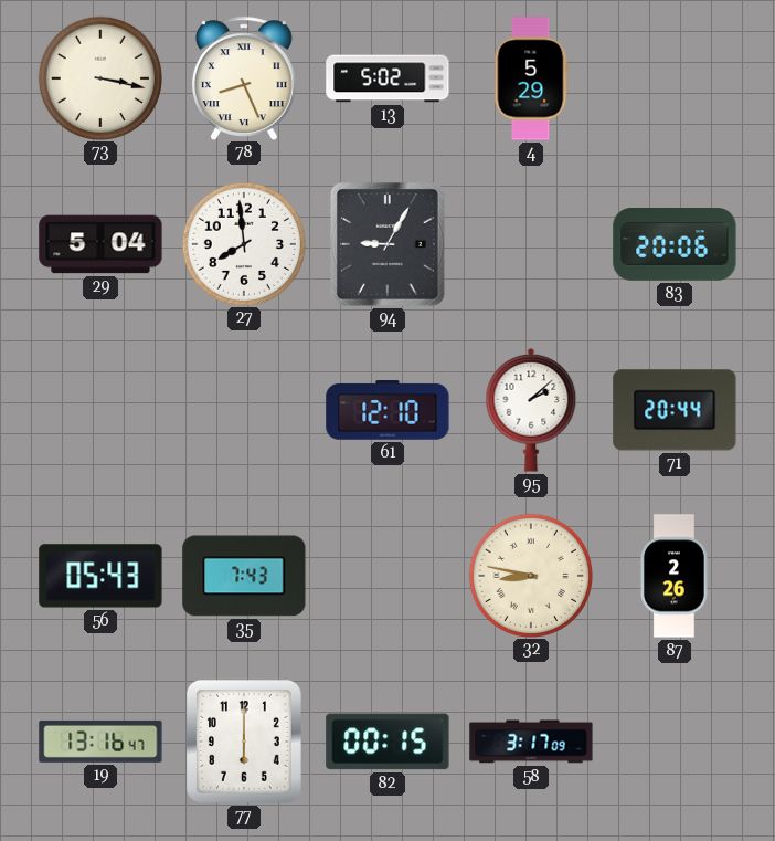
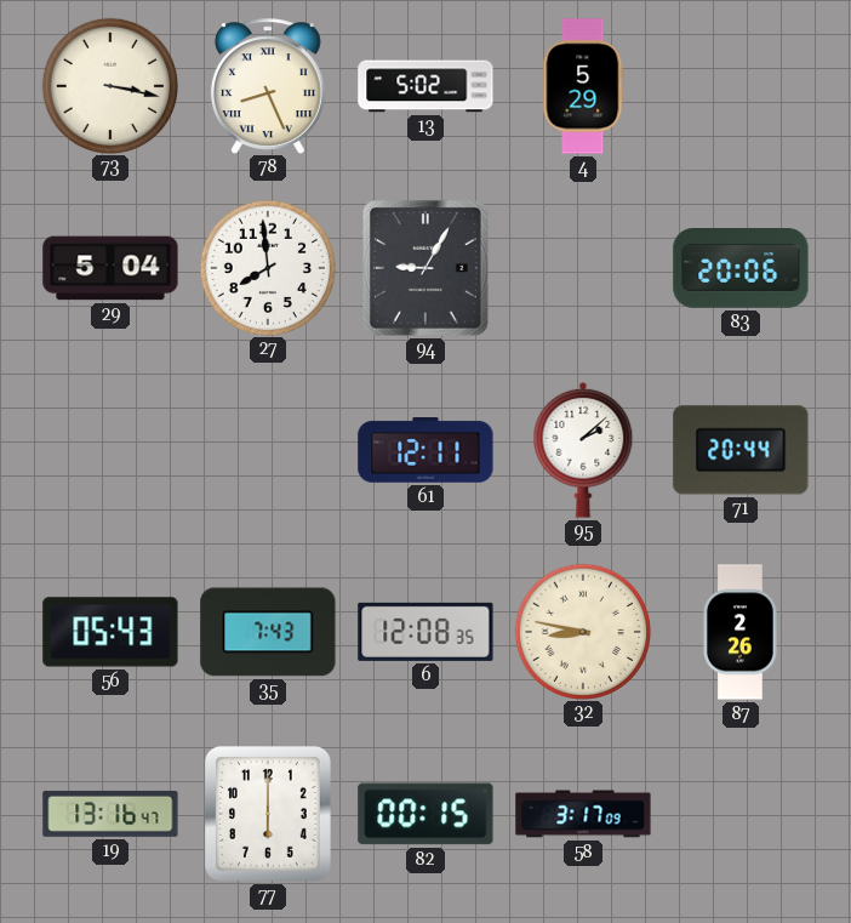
61: 12:10 -> 12:11
6: none -> 12:08
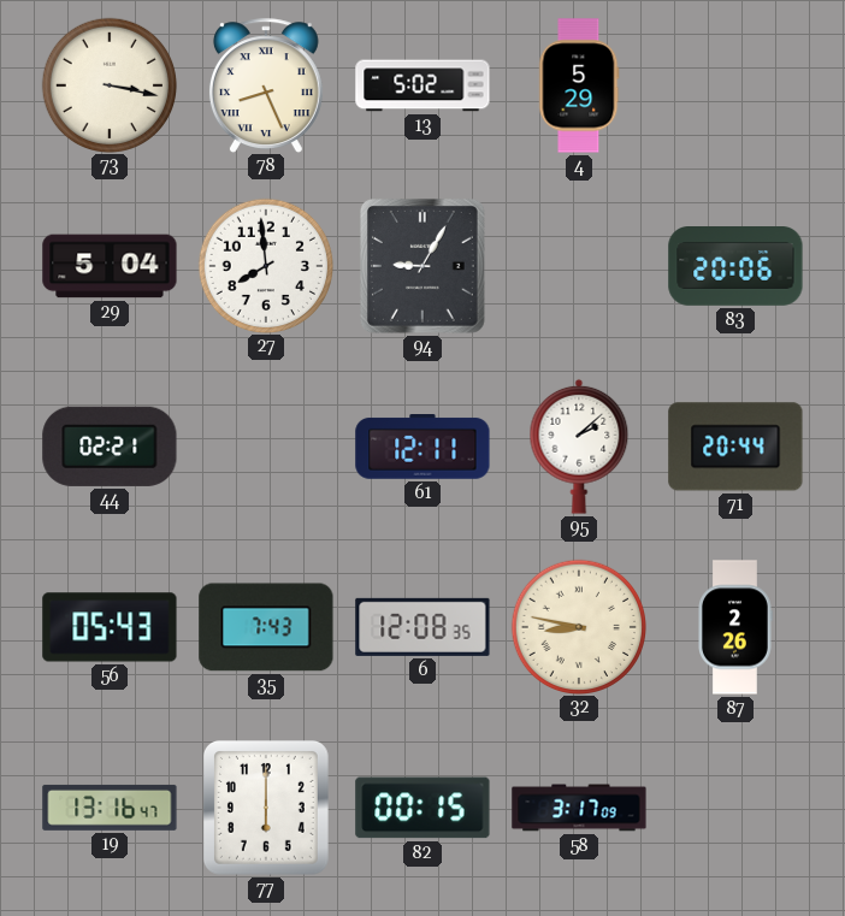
44: none -> 02:21
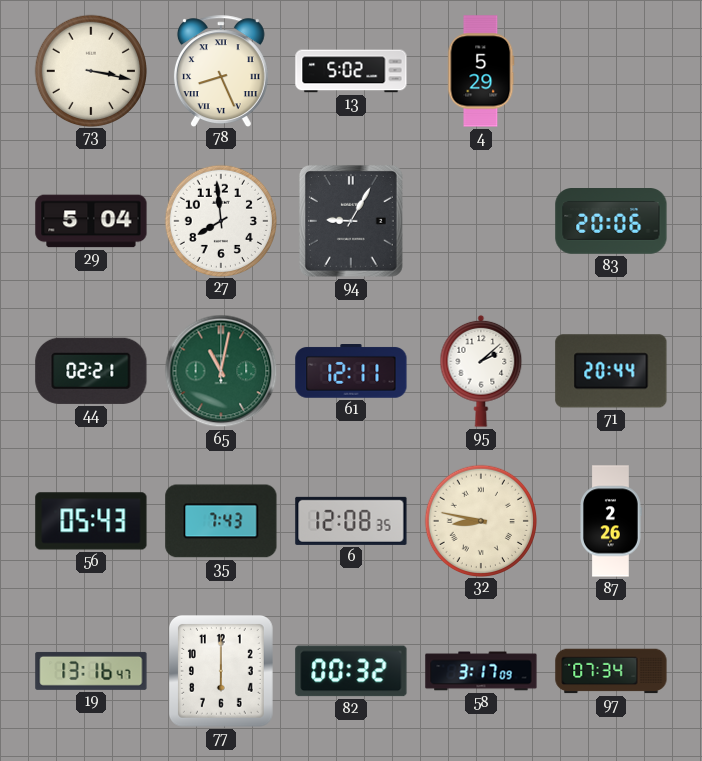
65: none -> 11:02
82: 00:15 -> 00:32
97: none -> 07:34
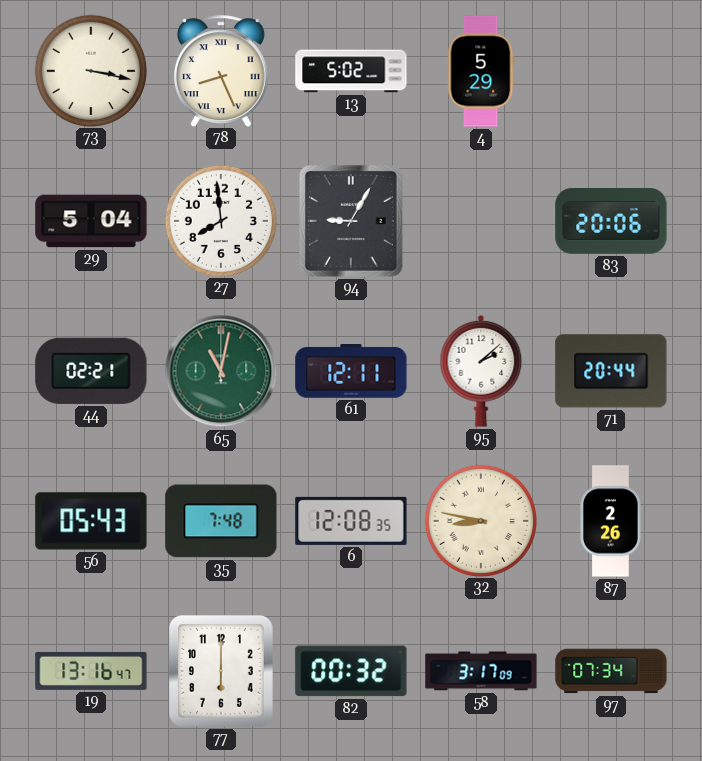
35: 7:43 -> 7:48
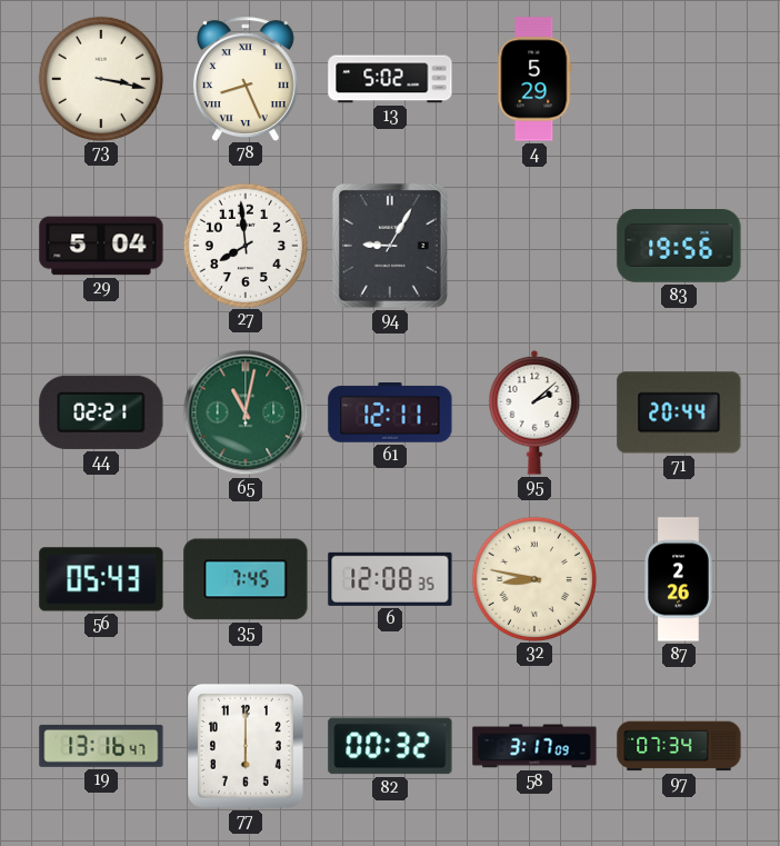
83: 20:06 -> 19:56
35: 7:48 -> 7:45
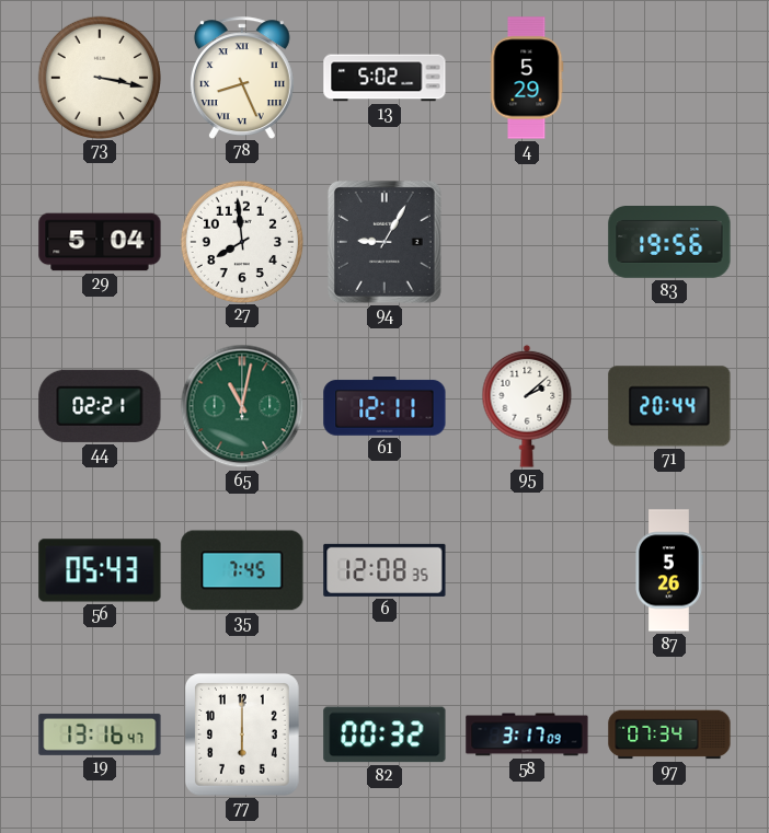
32: 8:47 -> none
87: 2:26 -> 5:26
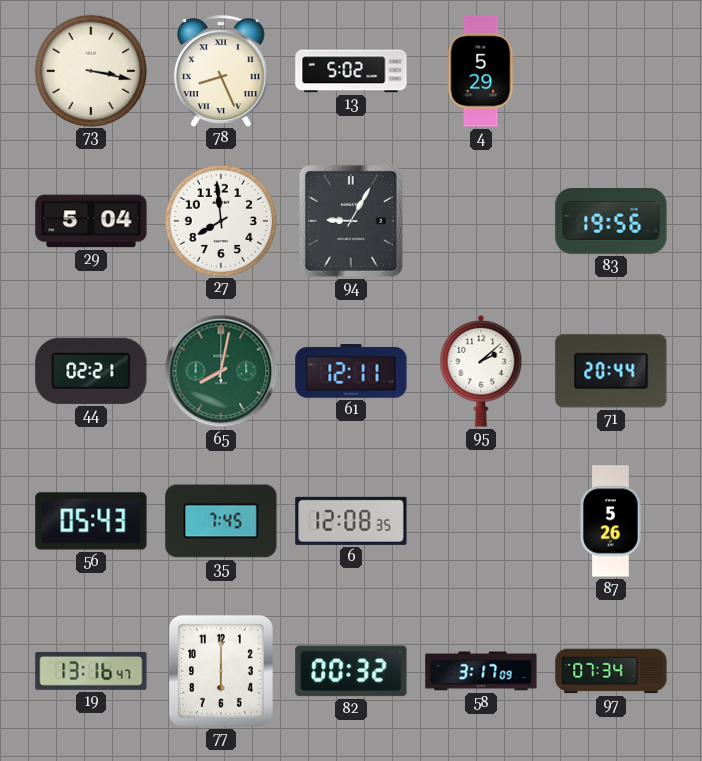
65: 11:02 -> 8:02
